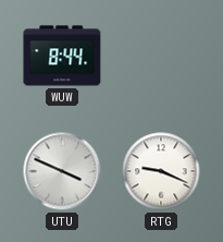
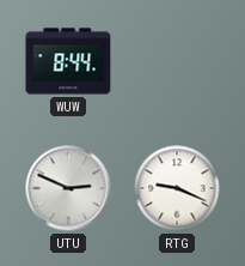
UTU: 3:49 -> 2:49
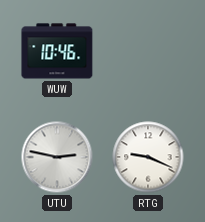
WUW: 8:44 -> 10:46
UTU: 2:49 -> 2:47
